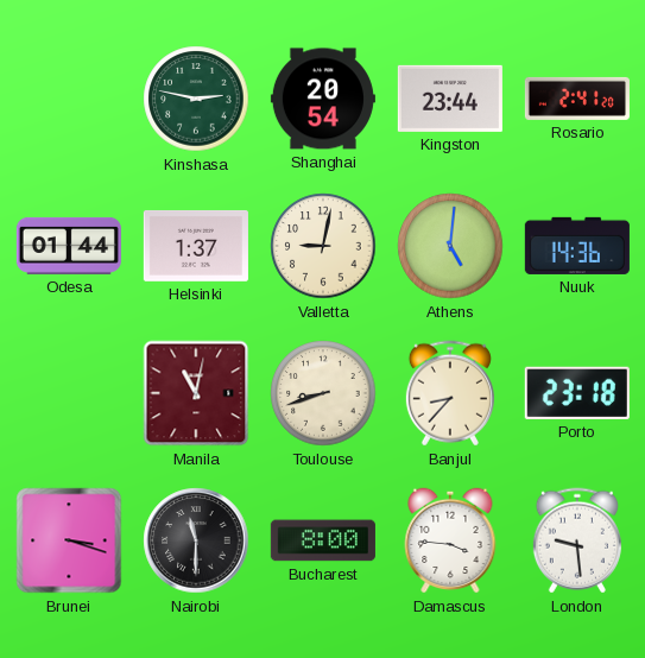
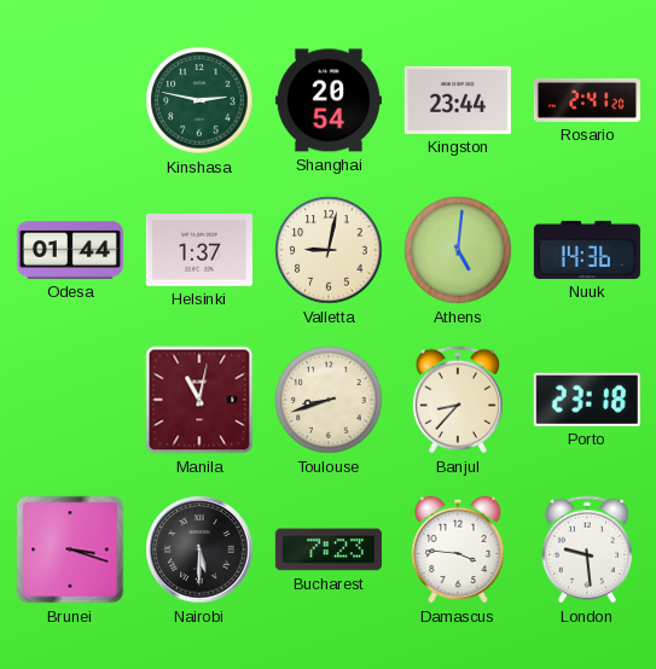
Nairobi: 11:30 -> 5:30
Bucharest: 8:00 -> 7:23
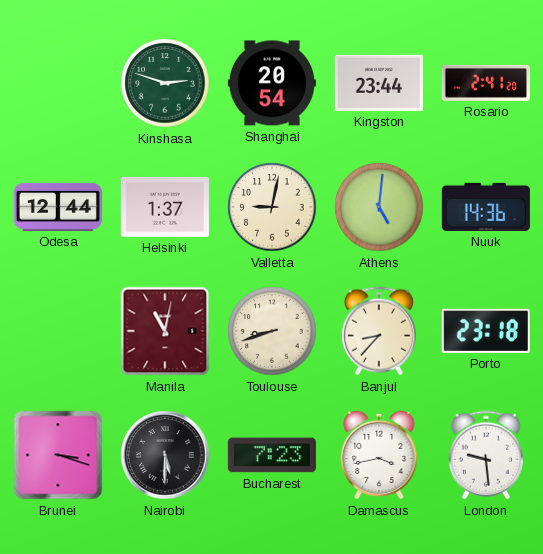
Kinshasa: 2:47 -> 2:48
Odesa: 01:44 -> 12:44
Damascus: 3:46 -> 3:43
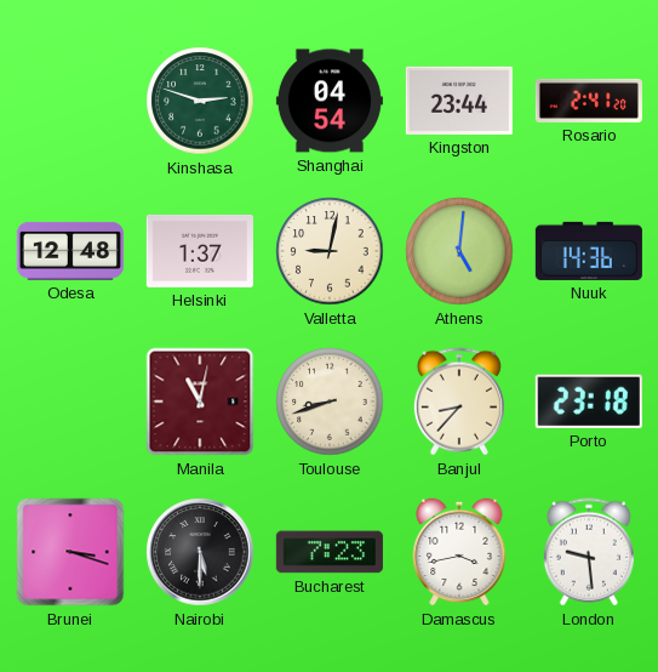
Shanghai: 20:54 -> 04:54
Odesa: 12:44 -> 12:48
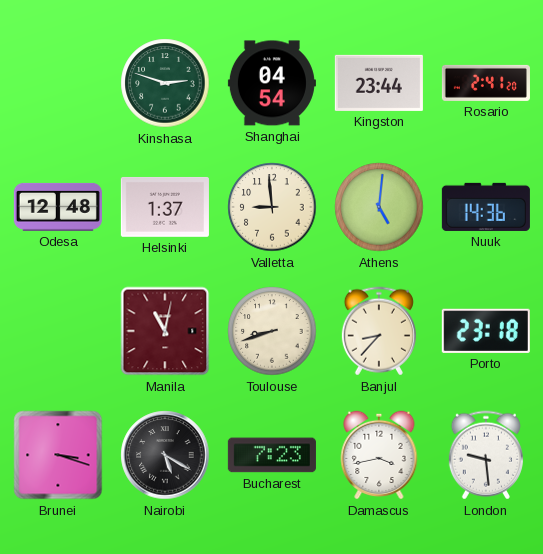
Valletta: 9:02 -> 8:59
Nairobi: 5:30 -> 5:20
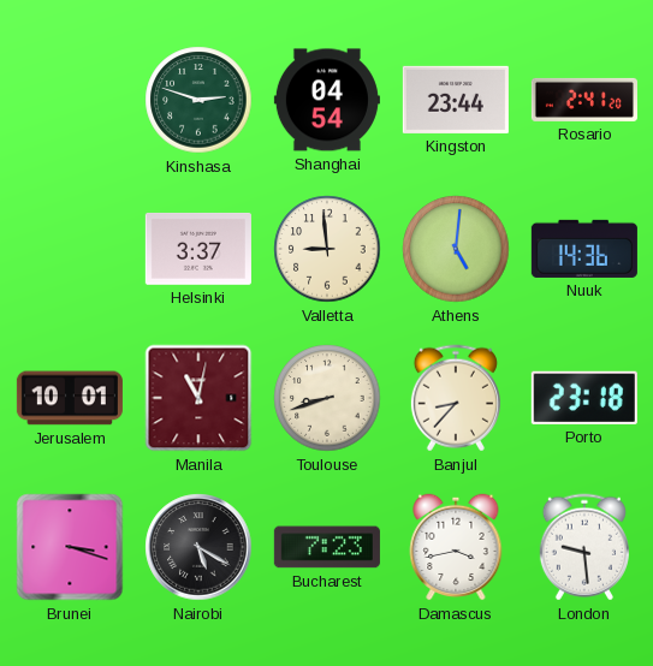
Odesa: 12:48 -> none
Helsinki: 1:37 -> 3:37
Jerusalem: none -> 10:01
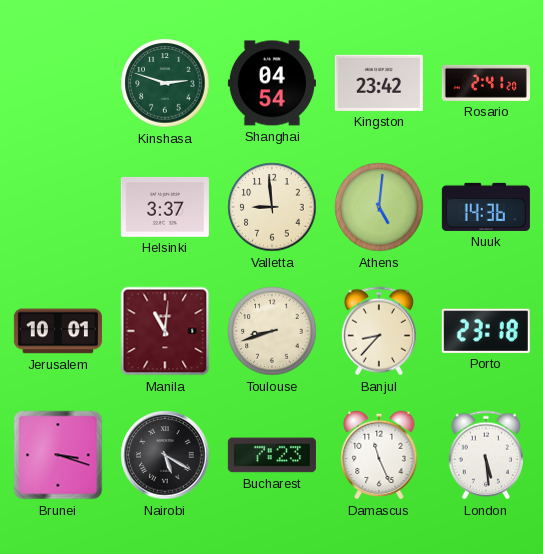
Kingston: 23:44 -> 23:42
Manila: 11:02 -> 11:01
Damascus: 3:43 -> 11:26
London: 9:29 -> 5:29
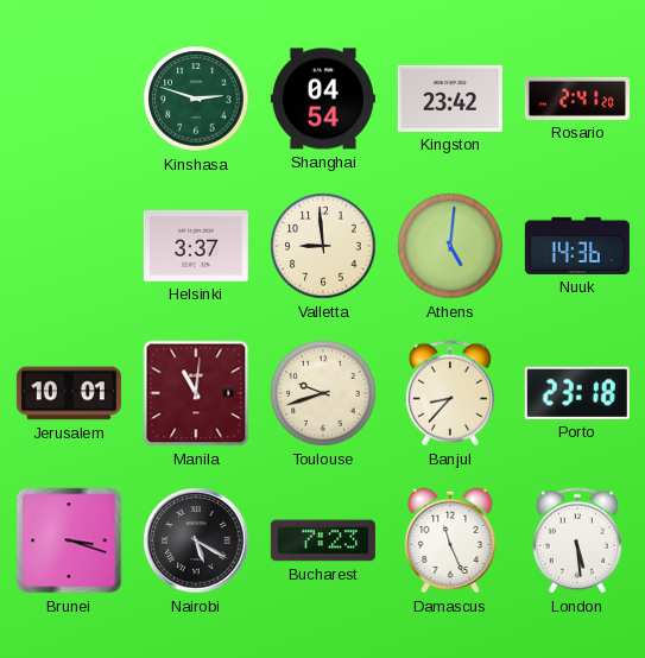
Toulouse: 8:42 -> 9:42
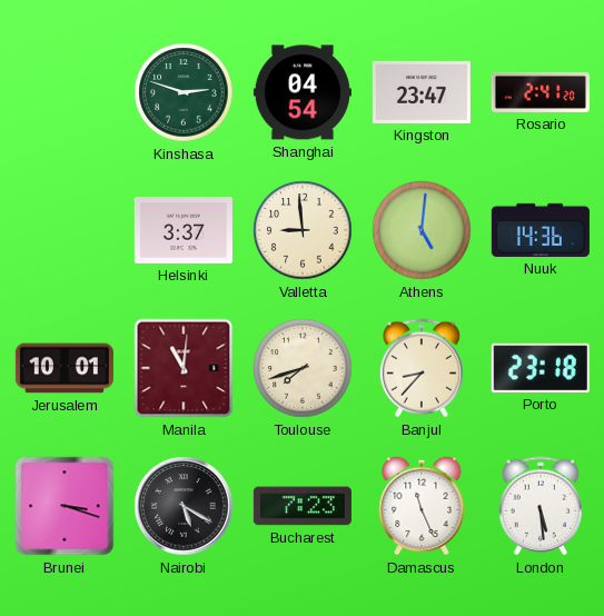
Kingston: 23:42 -> 23:47
Toulouse: 9:42 -> 7:42
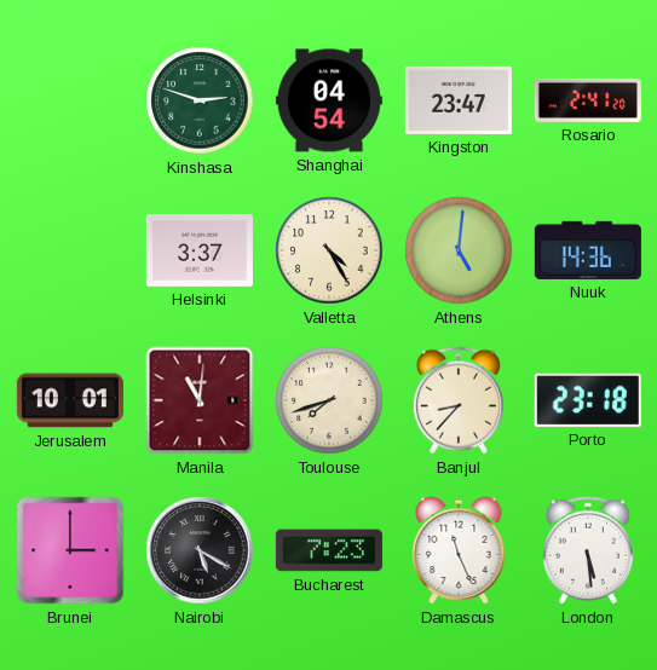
Valletta: 8:59 -> 4:25
Brunei: 3:18 -> 3:00
